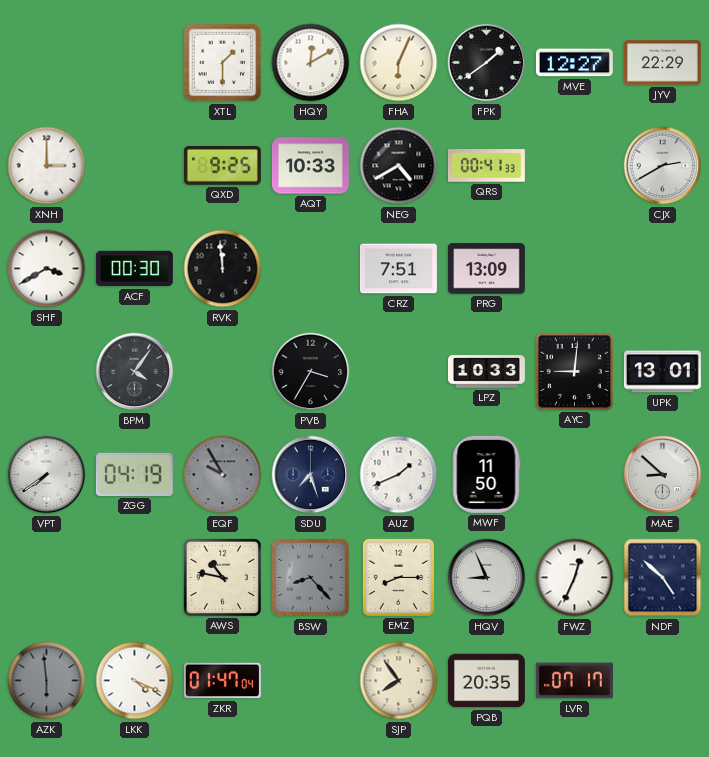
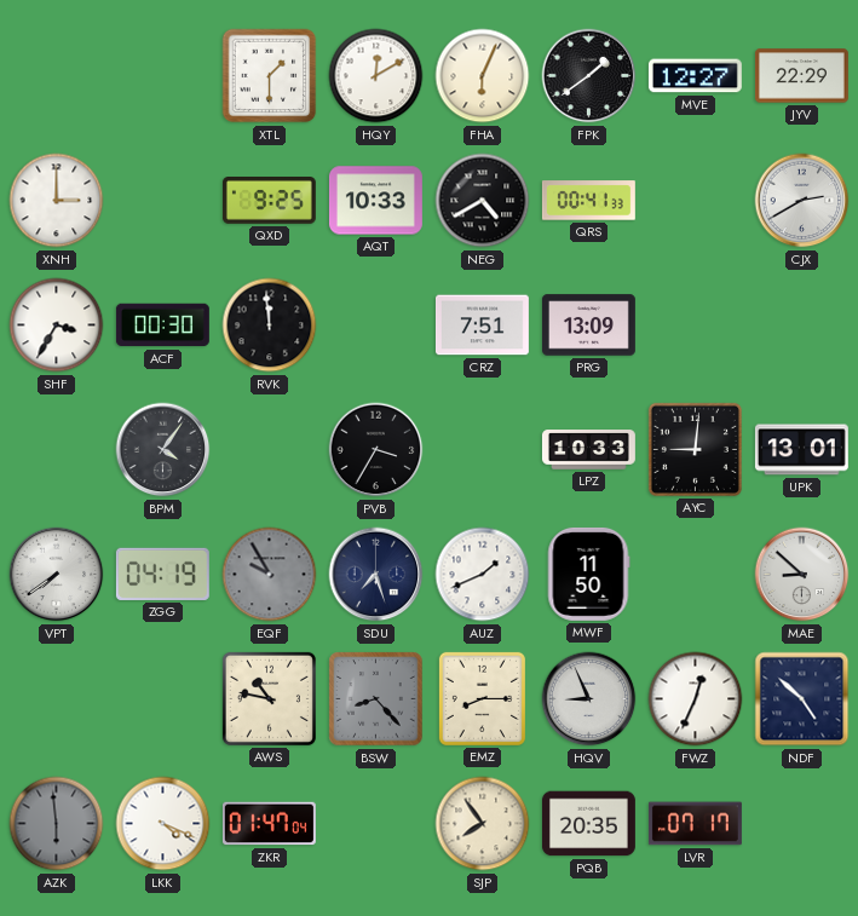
SHF: 3:40 -> 3:35
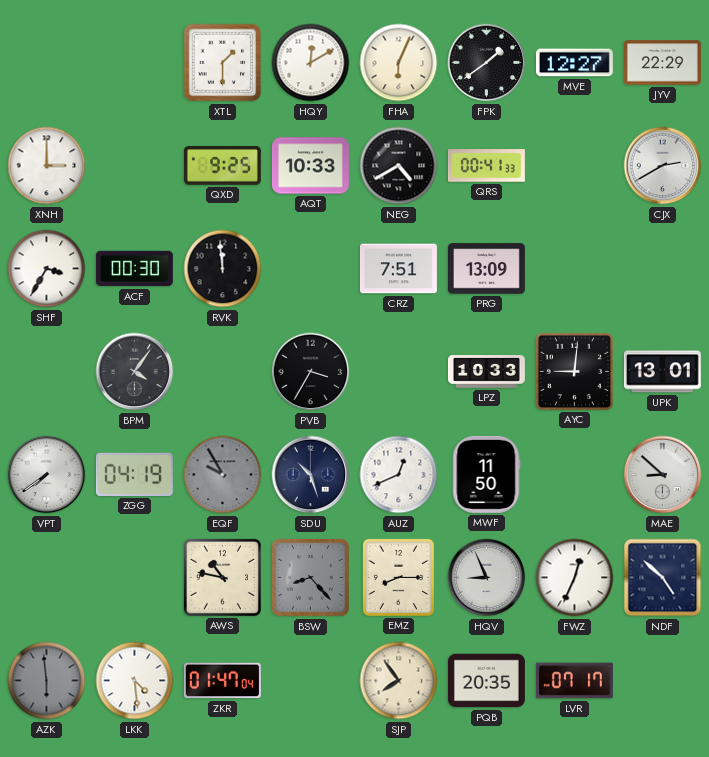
SDU: 7:27 -> 10:27
AUZ: 1:41 -> 12:41
LKK: 4:19 -> 4:29
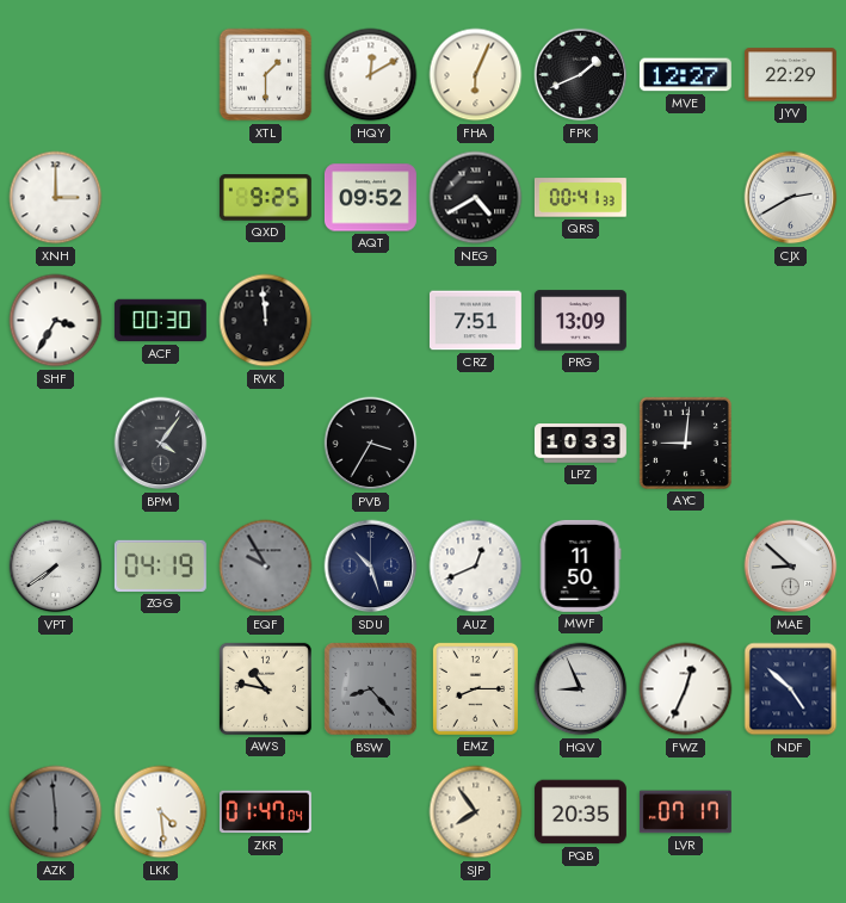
FPK: 1:39 -> 1:41
AQT: 10:33 -> 09:52
UPK: 13:01 -> none
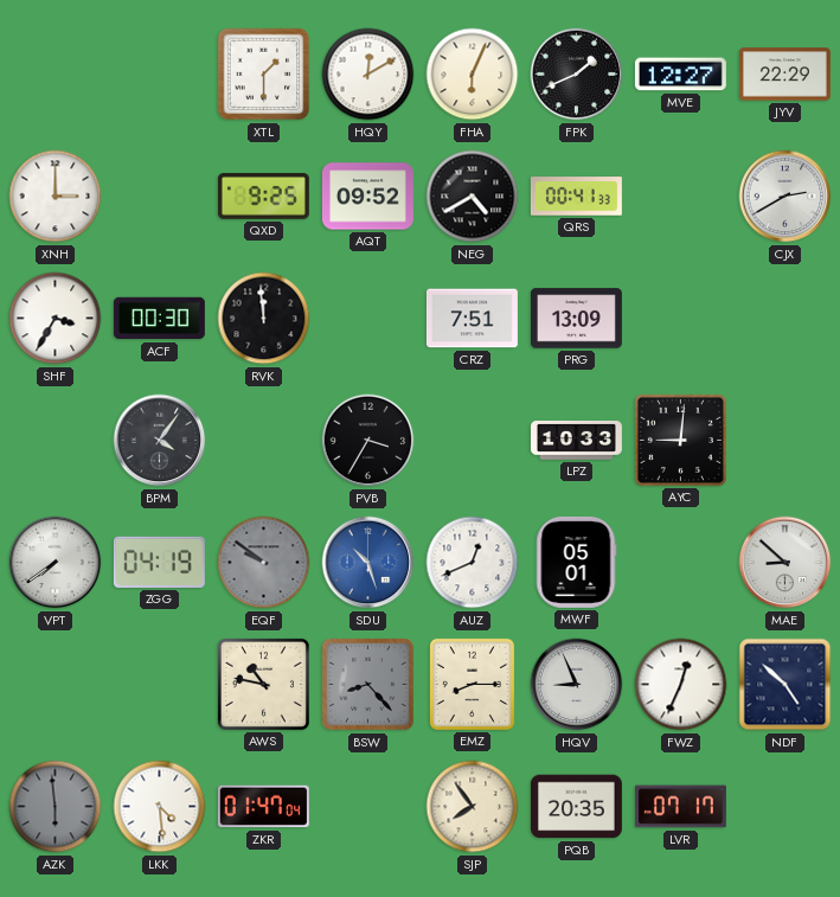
EQF: 9:55 -> 9:51
SDU dial: navy -> blue
MWF: 11:50 -> 05:01
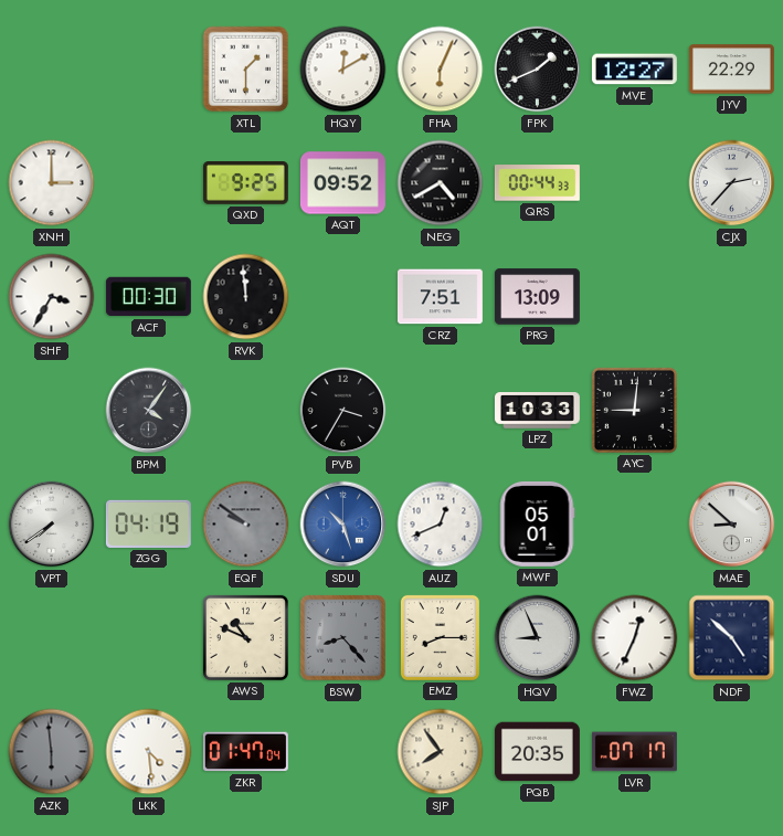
QRS: 00:41 -> 00:44
CJX: 2:40 -> 2:37
AWS: 10:47 -> 10:49
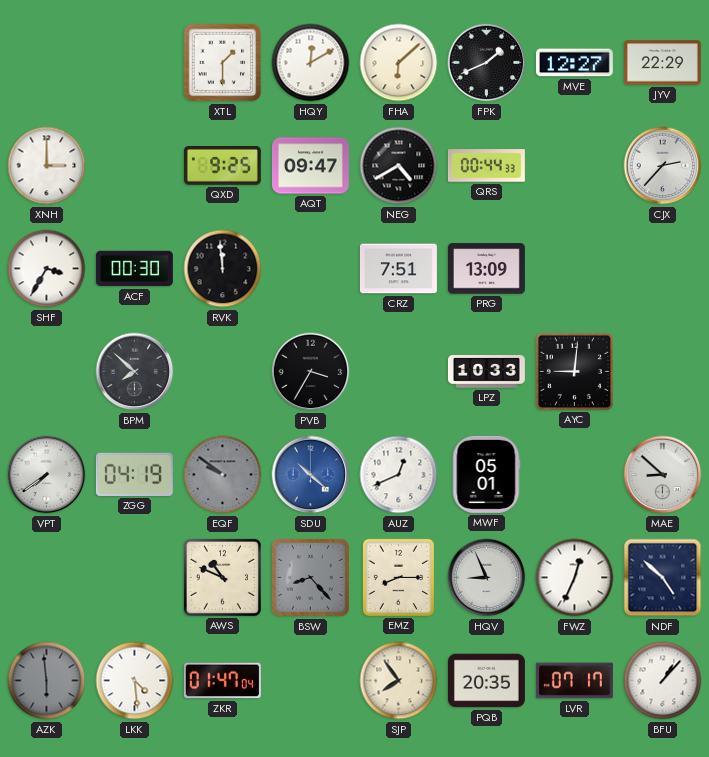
FHA: 6:04 -> 6:08
AQT: 09:52 -> 09:47
BPM: 4:06 -> 7:52
SDU: 10:27 -> 10:22
BFU: none -> 1:07
